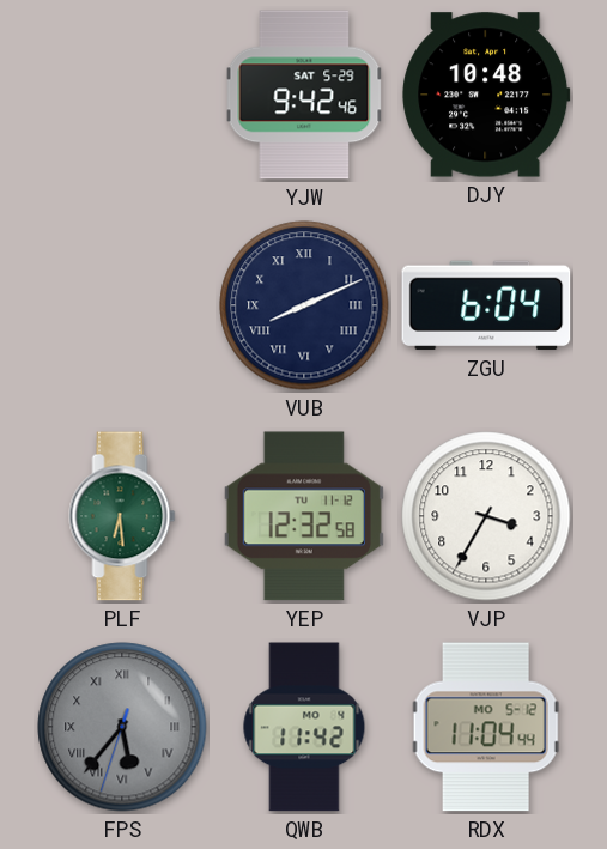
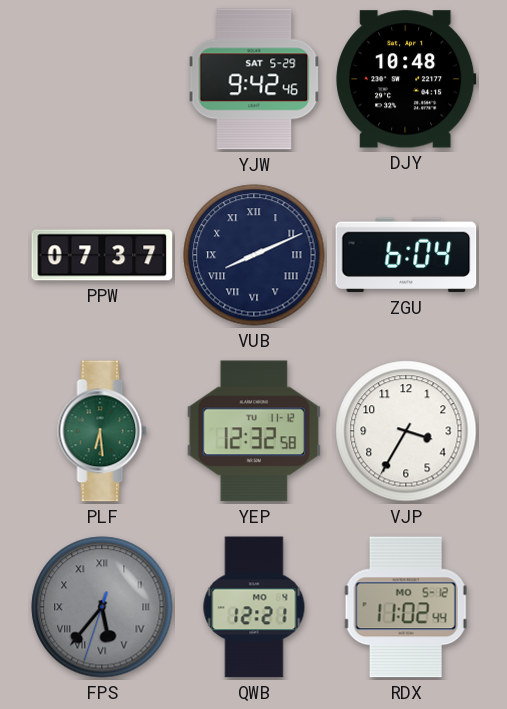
PPW: none -> 07:37
QWB: 11:42 -> 12:21
RDX: 11:04 -> 11:02
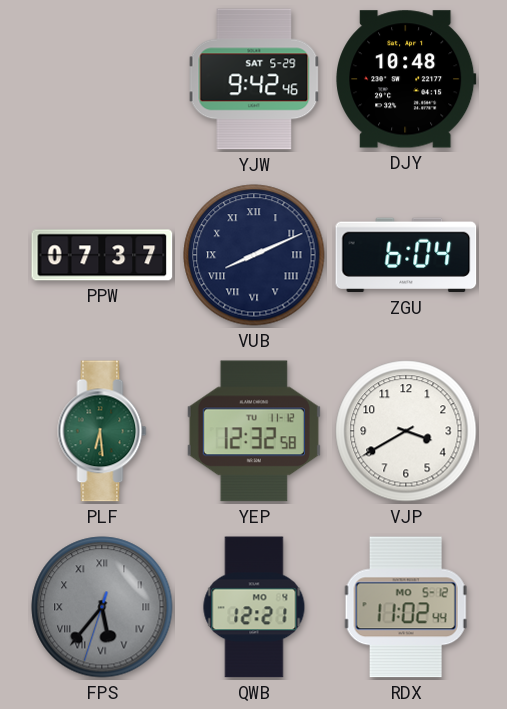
VJP: 3:35 -> 3:40
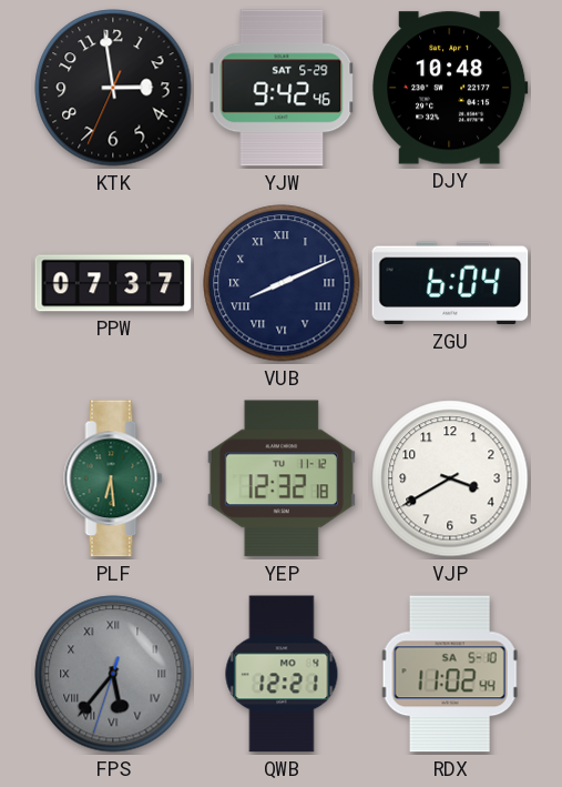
KTK: none -> 2:58
YEP: 12:32:58 -> 12:32:18
RDX date: MO 5-12 -> SA 5-10
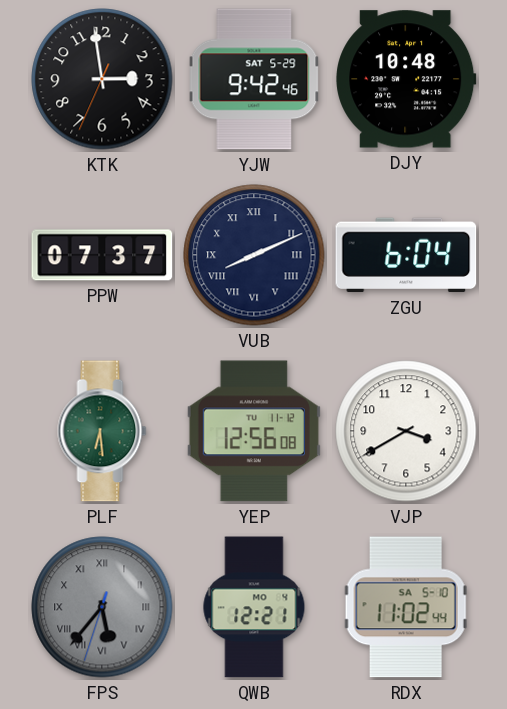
YEP: 12:32 -> 12:56
